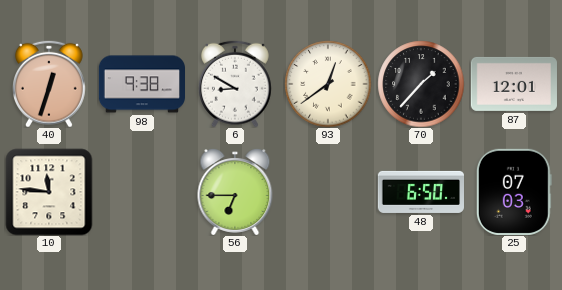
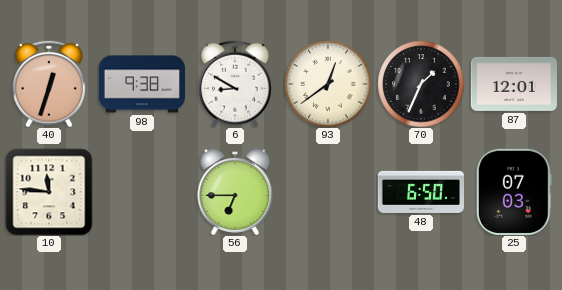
70: 1:37 -> 1:34
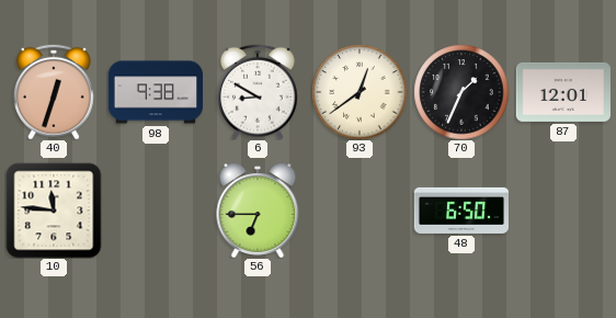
25: 07:03 -> none
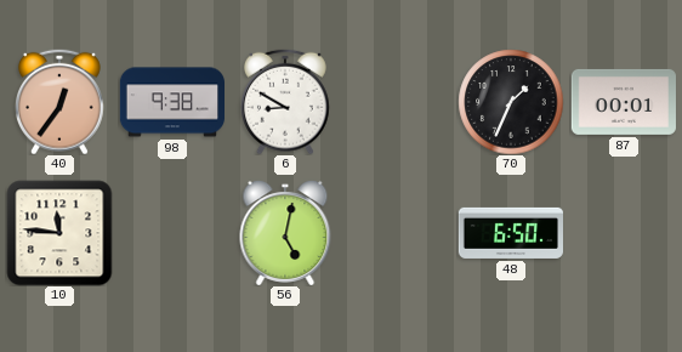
40: 12:33 -> 12:36
93: 12:39 -> none
87: 12:01 -> 00:01
56: 6:45 -> 5:02
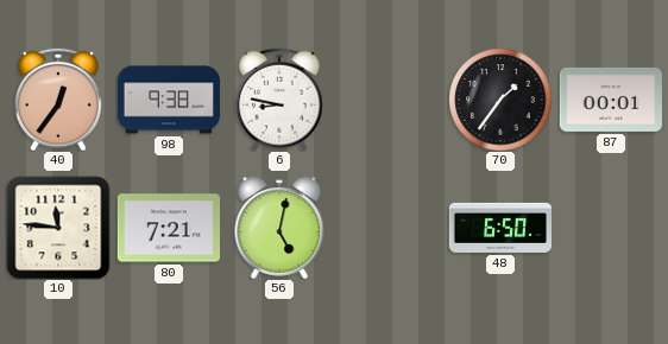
6: 8:50 -> 8:47
70: 1:34 -> 1:36
80: none -> 7:21
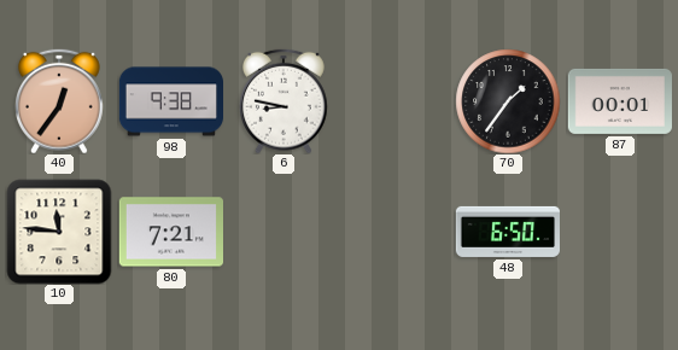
56: 5:02 -> none
